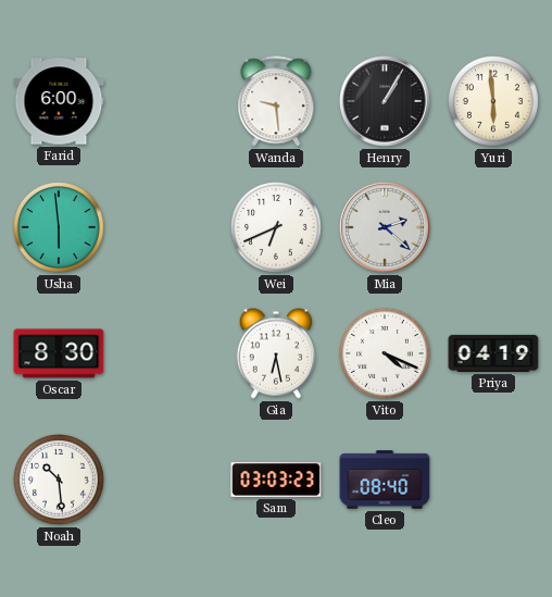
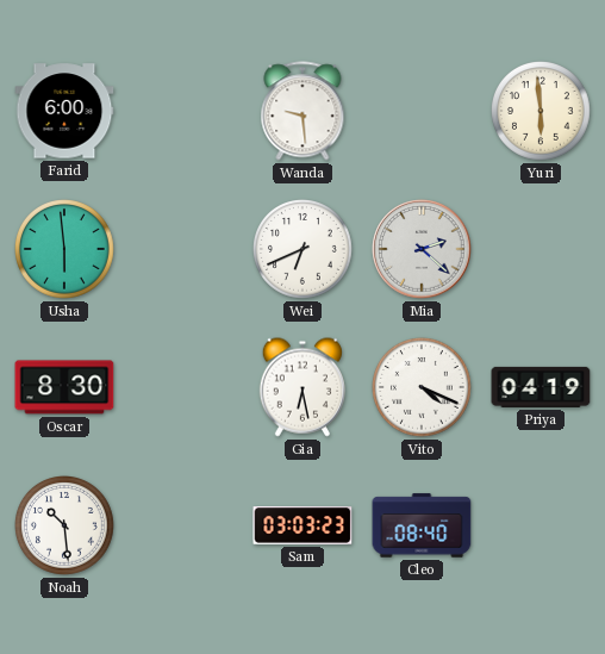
Henry: 1:05 -> none
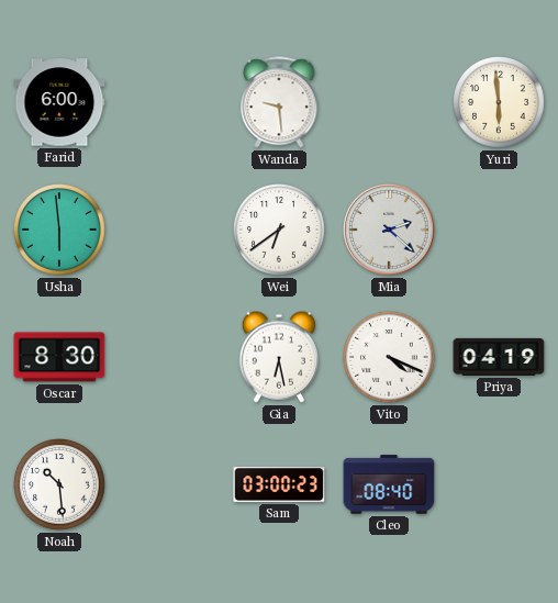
Wei: 6:41 -> 6:39
Sam: 03:03 -> 03:00
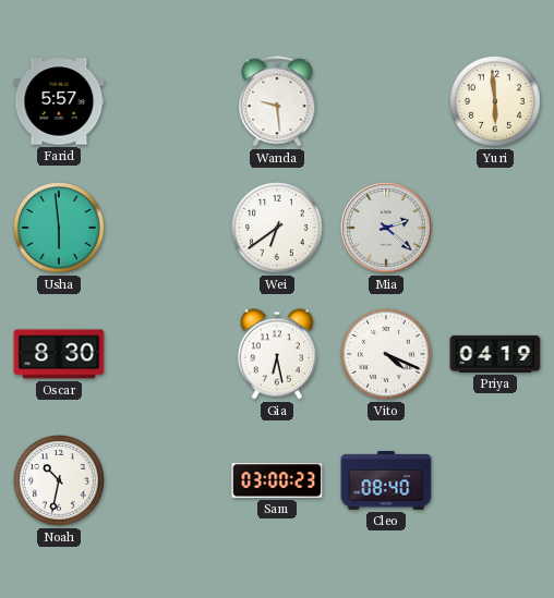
Farid: 6:00 -> 5:57
Noah: 10:29 -> 10:32
